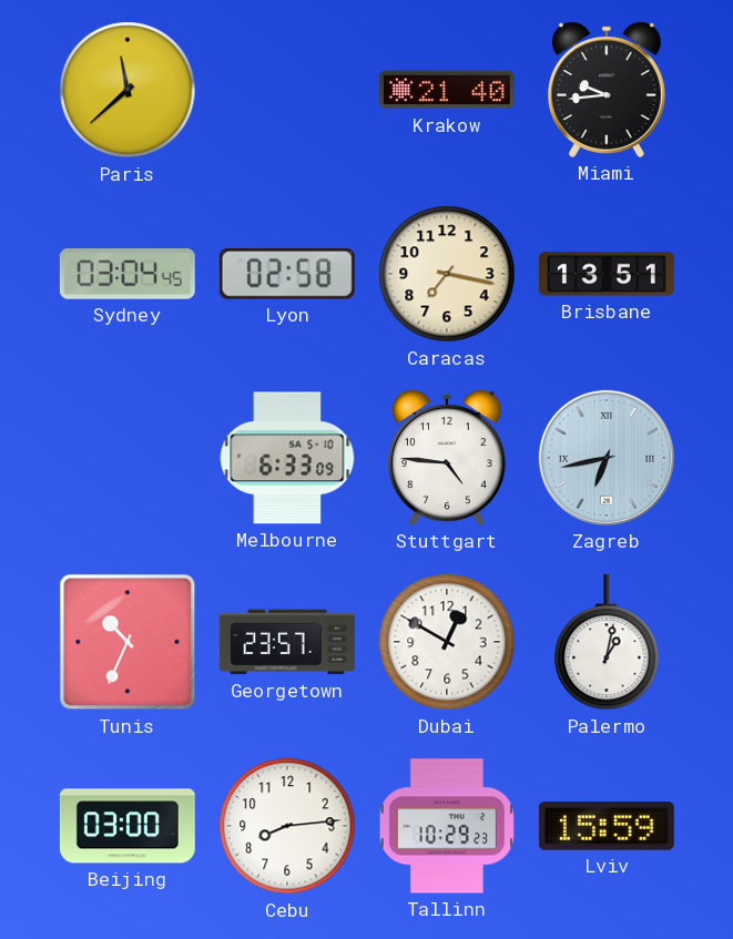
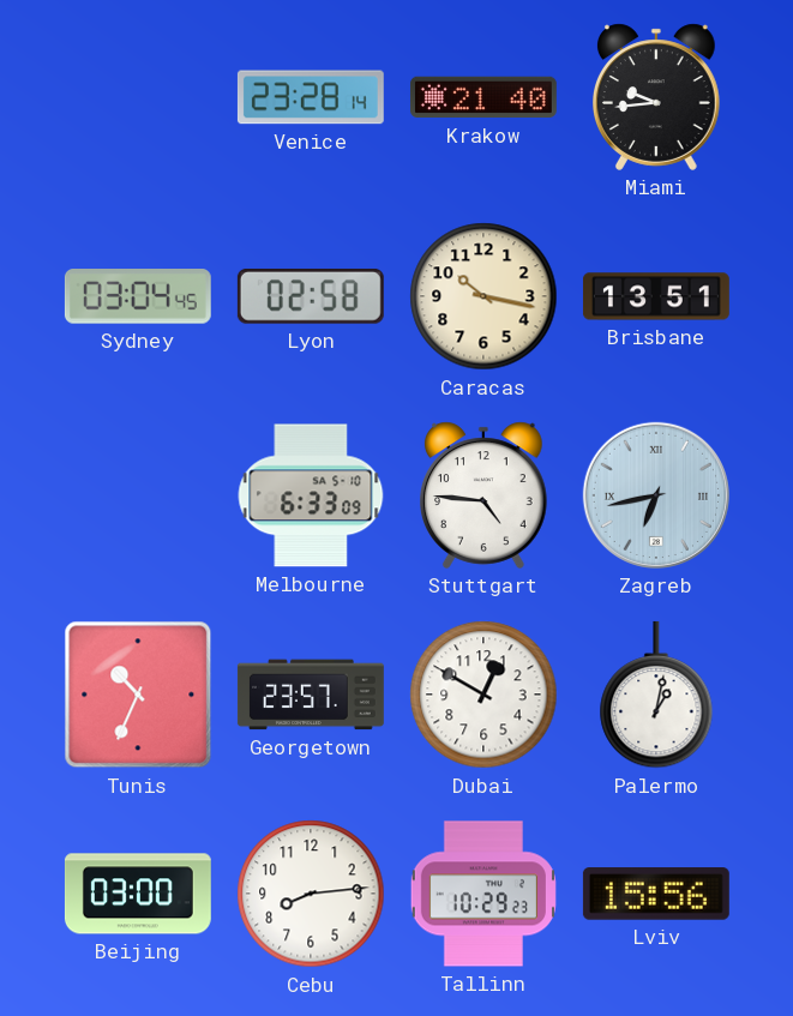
Paris: 11:38 -> none
Venice: none -> 23:28
Caracas: 7:17 -> 10:17
Lviv: 15:59 -> 15:56
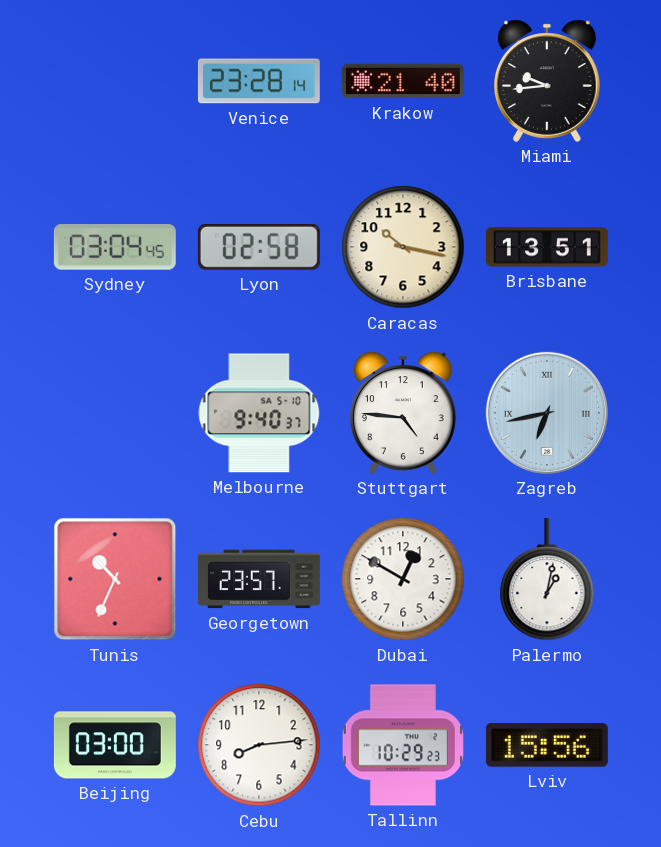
Melbourne: 6:33 -> 9:40
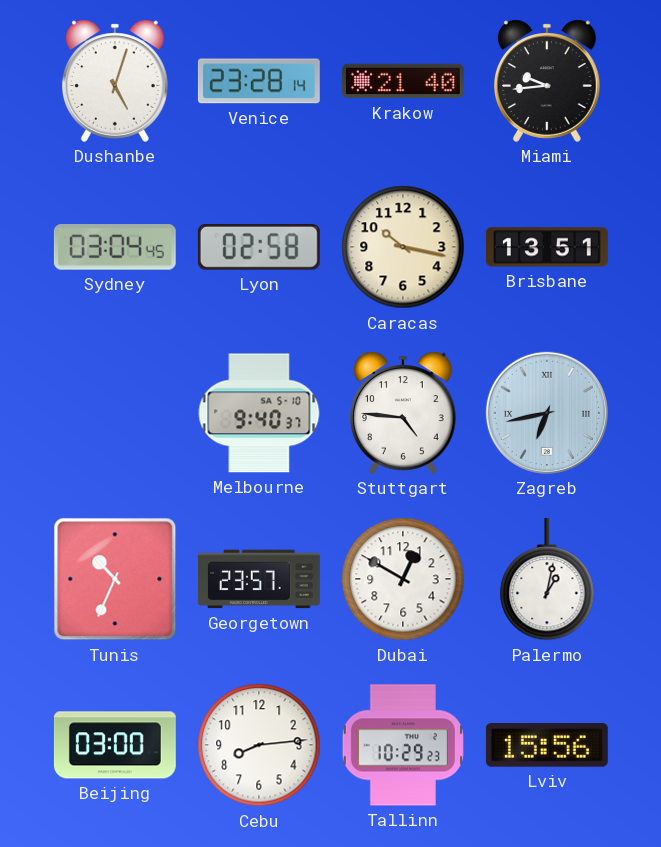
Dushanbe: none -> 5:03
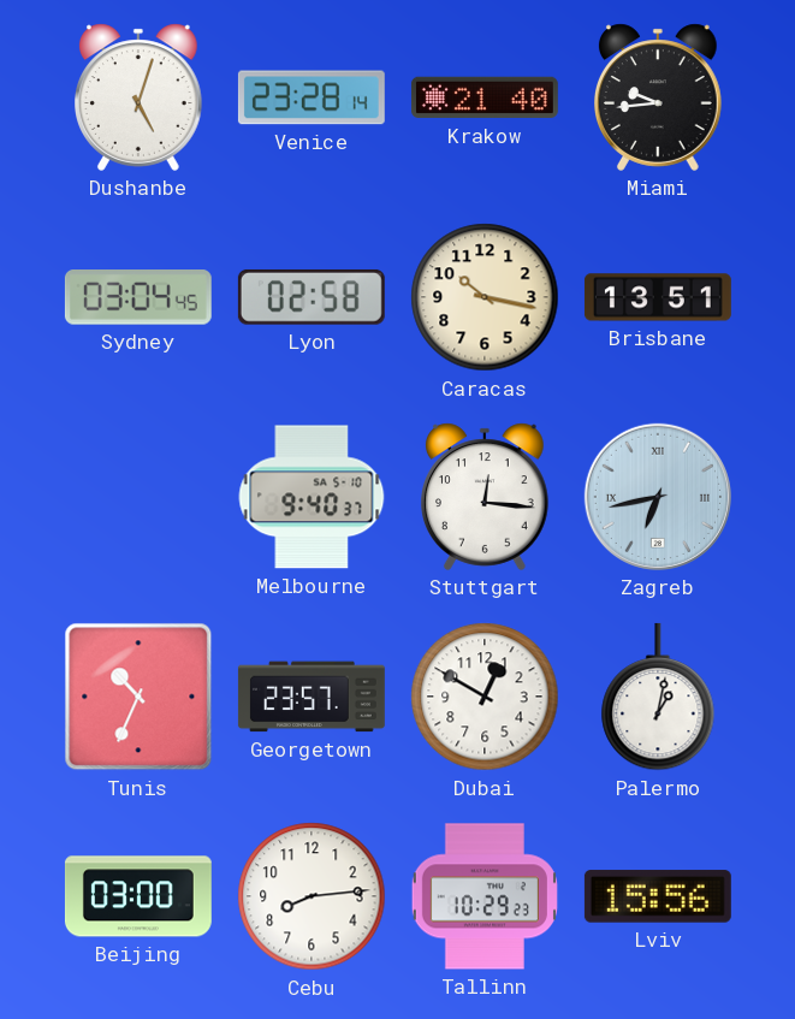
Stuttgart: 4:46 -> 12:16
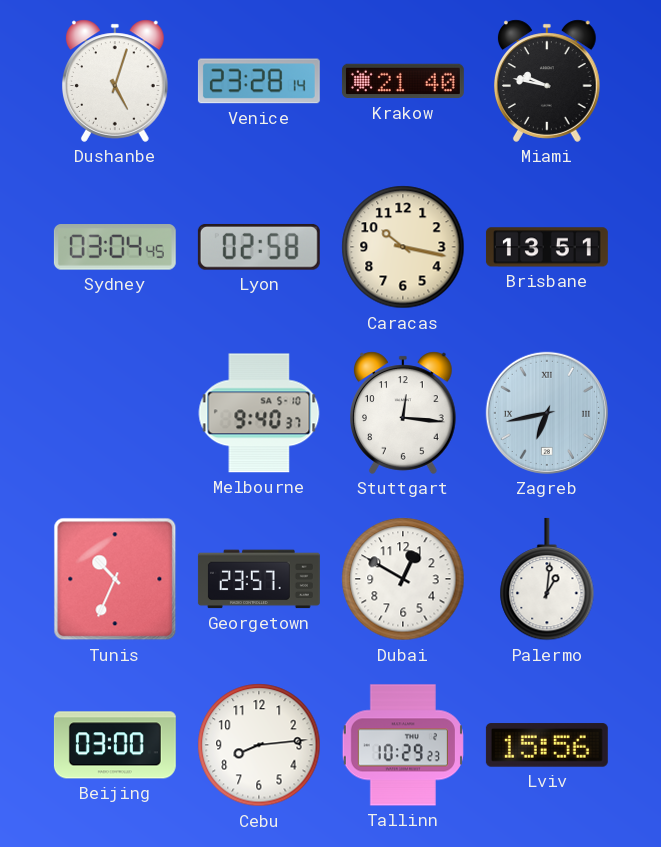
Miami: 9:44 -> 9:47
Palermo: 1:02 -> 1:01
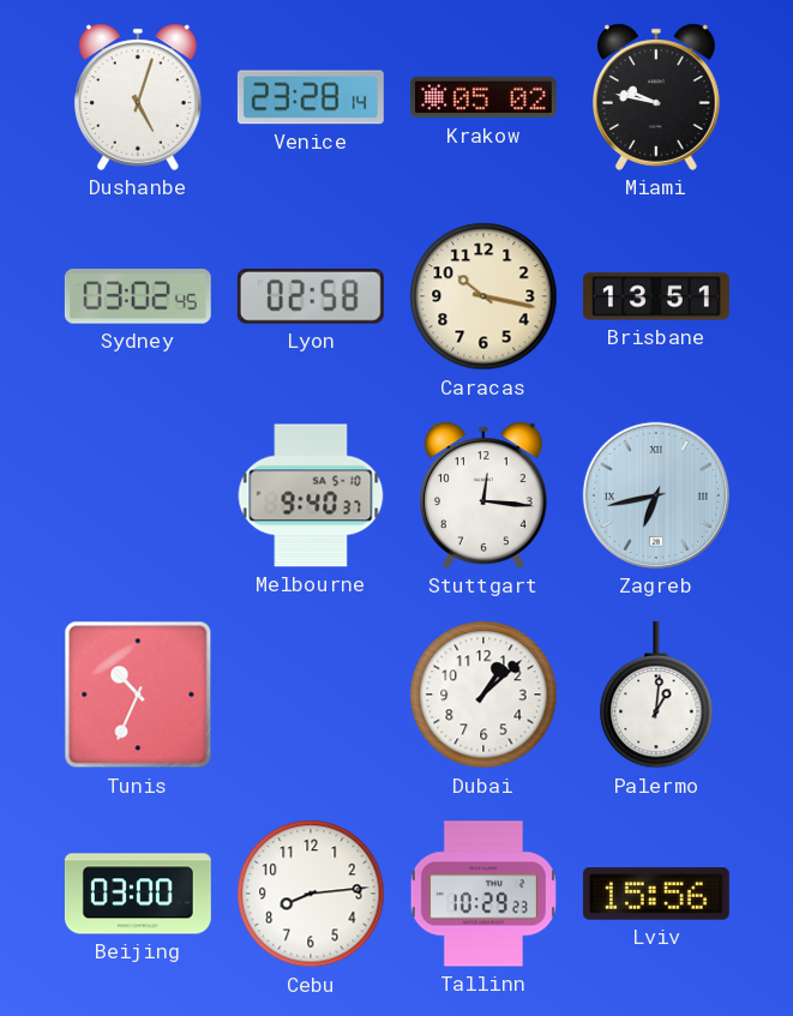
Krakow: 21:40 -> 05:02
Sydney: 03:04 -> 03:02
Georgetown: 23:57 -> none
Dubai: 12:50 -> 1:08
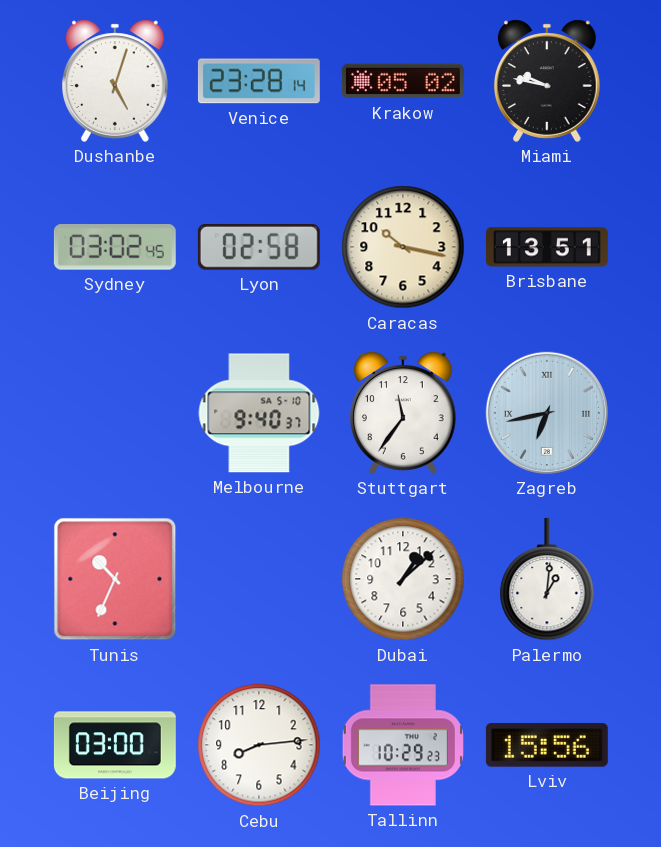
Stuttgart: 12:16 -> 11:36
